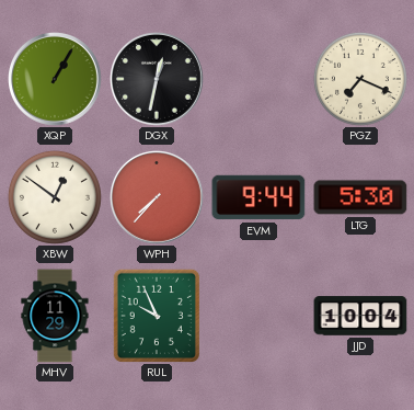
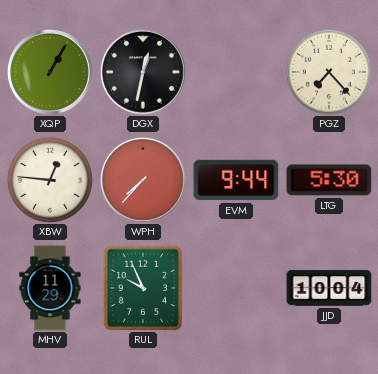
PGZ: 7:19 -> 7:23
XBW: 12:51 -> 12:46
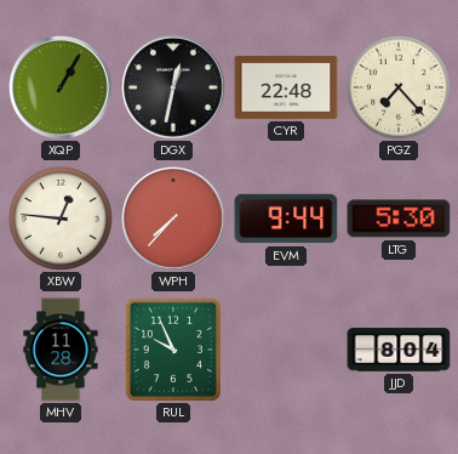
CYR: none -> 22:48
MHV: 11:29 -> 11:28
JJD: 10:04 -> 8:04
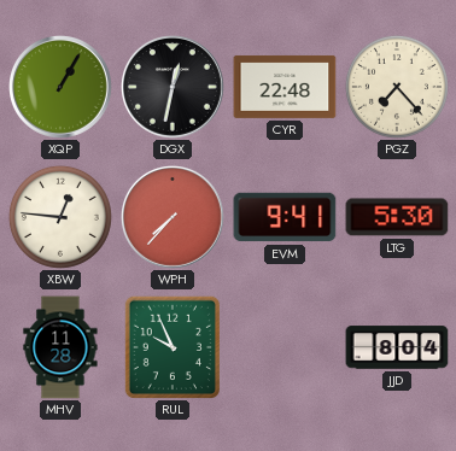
EVM: 9:44 -> 9:41
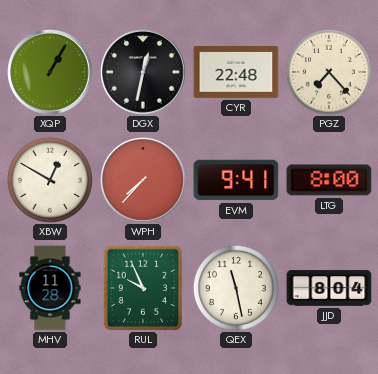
XBW: 12:46 -> 12:50
LTG: 5:30 -> 8:00
QEX: none -> 11:28
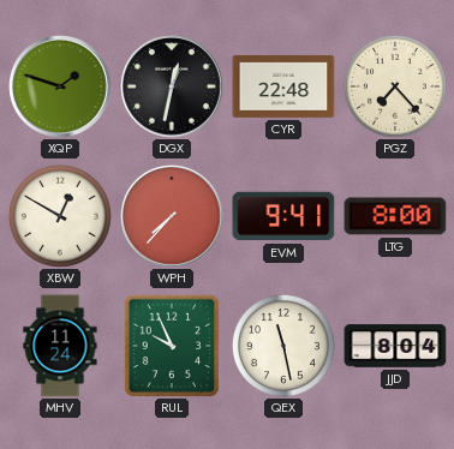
XQP: 1:05 -> 1:48
MHV: 11:28 -> 11:24
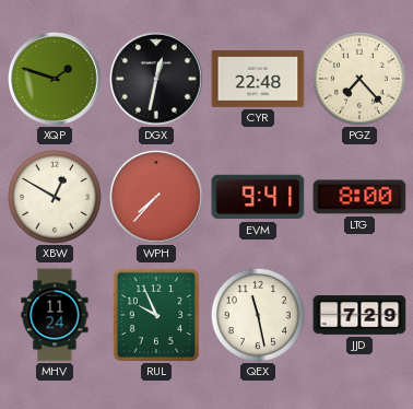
JJD: 8:04 -> 7:29
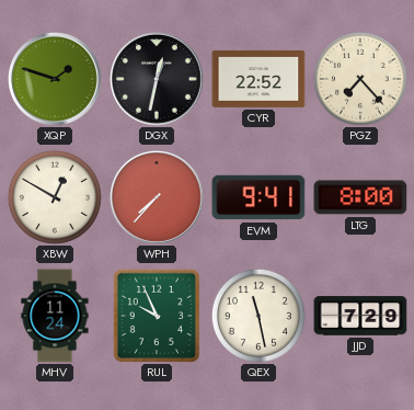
CYR: 22:48 -> 22:52
